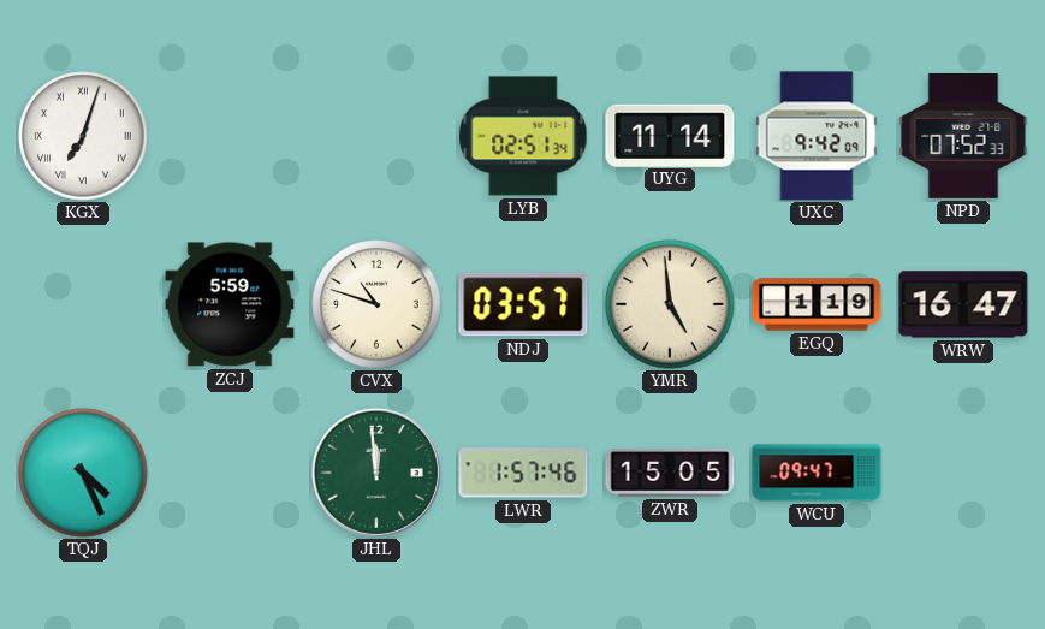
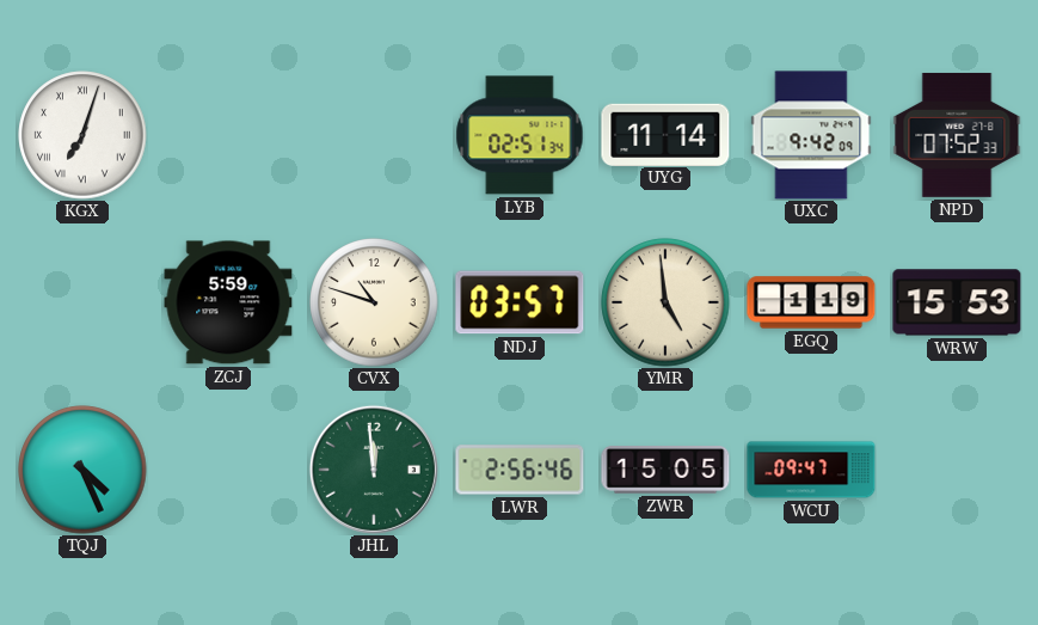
WRW: 16:47 -> 15:53
LWR: 1:57 -> 2:56
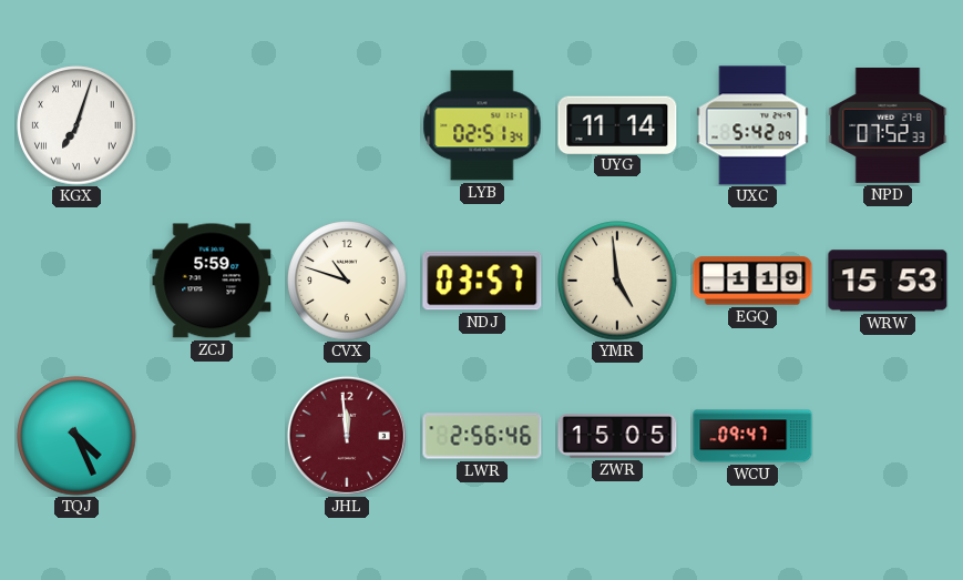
UXC: 9:42 -> 5:42
JHL dial: green -> burgundy
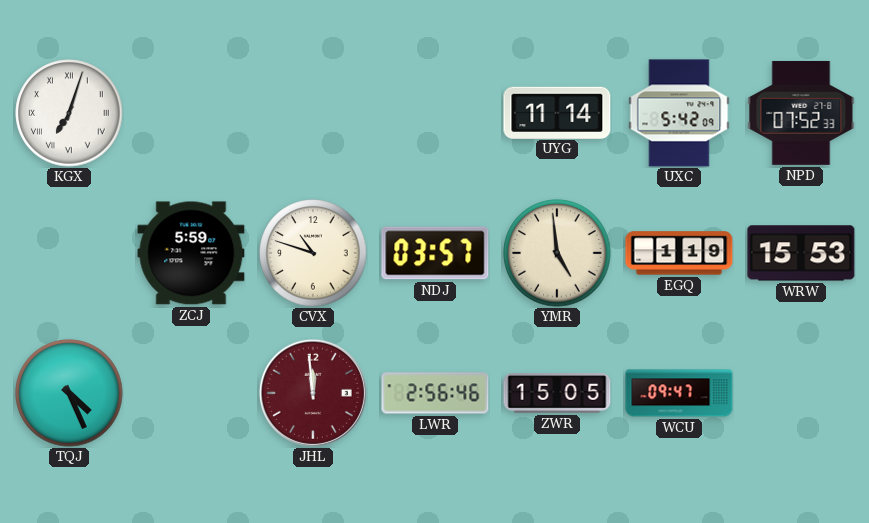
LYB: 02:51 -> none
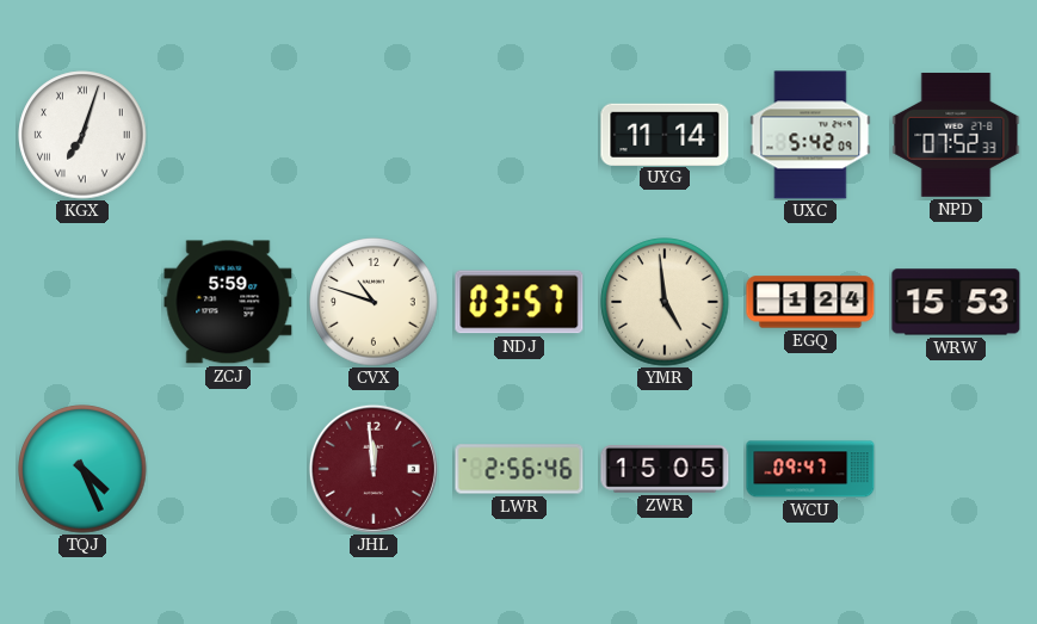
EGQ: 1:19 -> 1:24
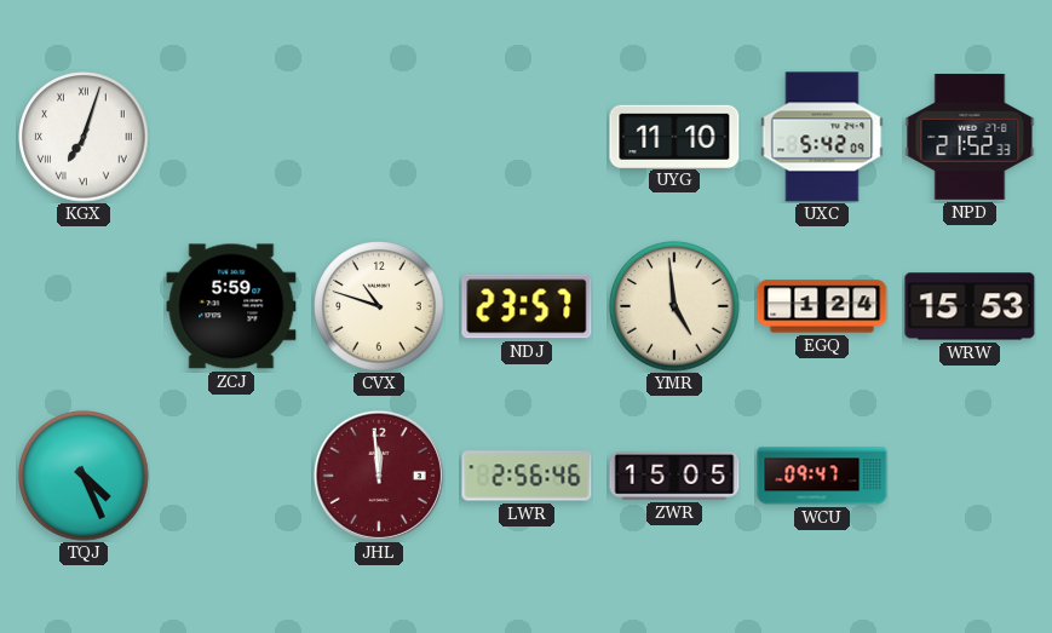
UYG: 11:14 -> 11:10
NPD: 07:52 -> 21:52
NDJ: 03:57 -> 23:57
